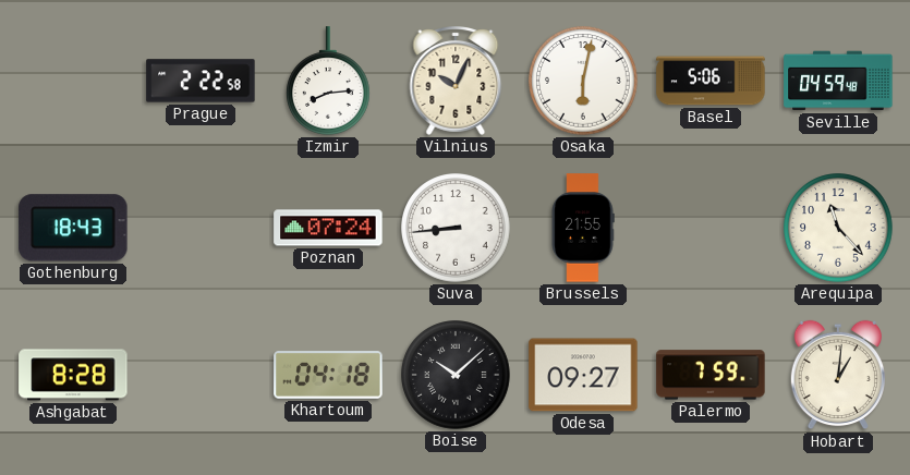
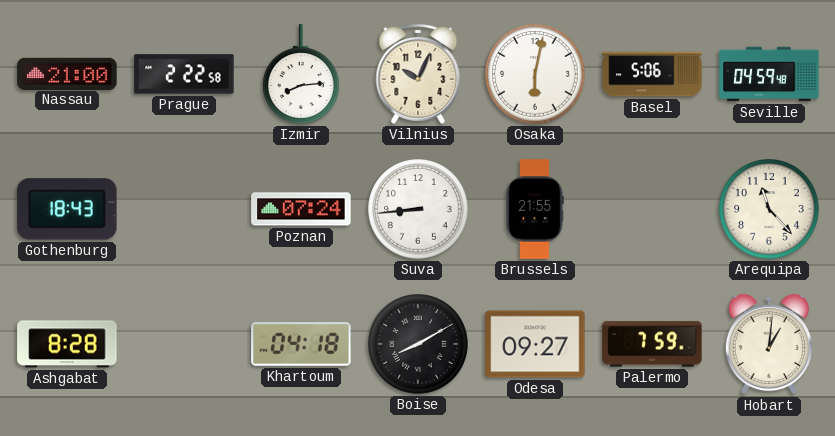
Nassau: none -> 21:00
Boise: 10:08 -> 8:10
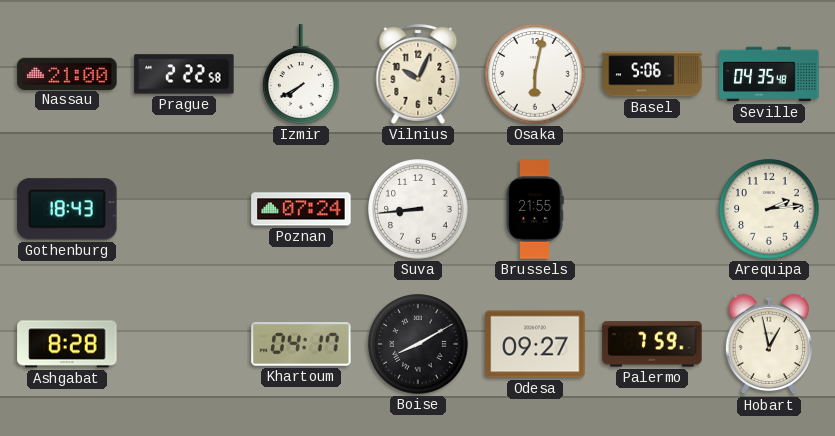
Izmir: 8:14 -> 7:40
Seville: 04:59 -> 04:35
Arequipa: 11:23 -> 2:14
Khartoum: 04:18 -> 04:17
Hobart: 1:01 -> 12:58
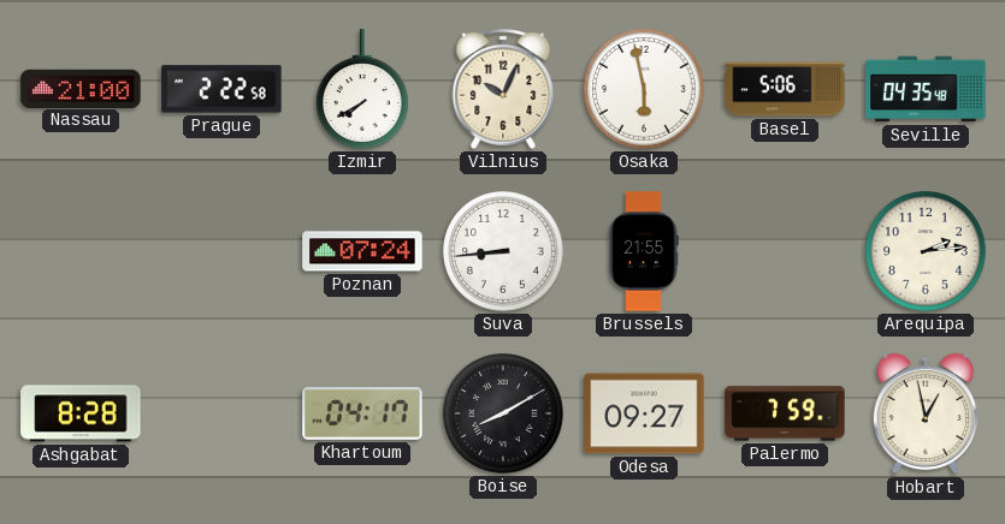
Osaka: 6:02 -> 5:58
Gothenburg: 18:43 -> none
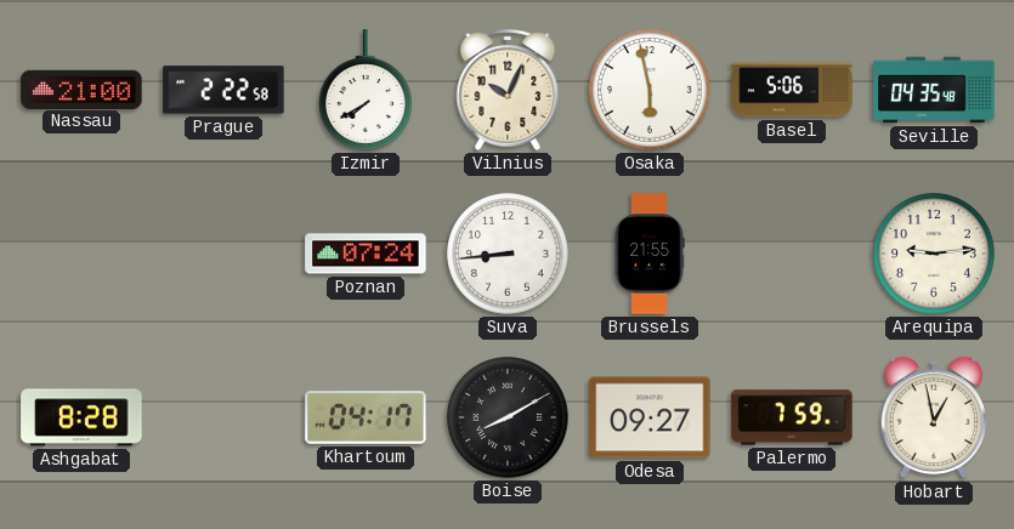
Arequipa: 2:14 -> 9:14
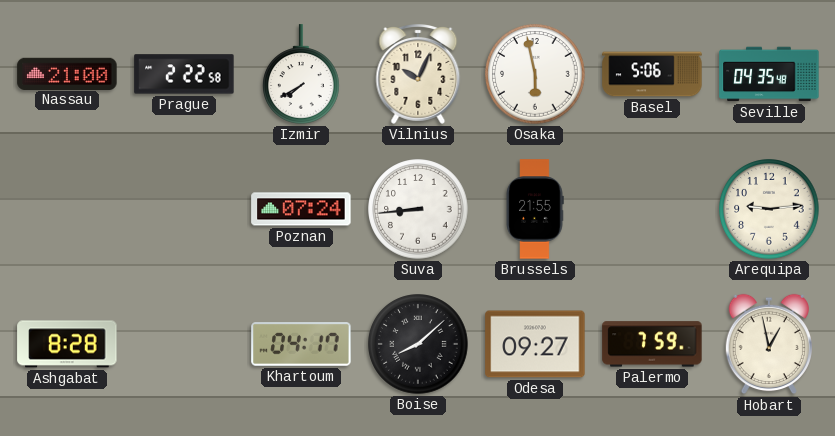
Boise: 8:10 -> 8:08
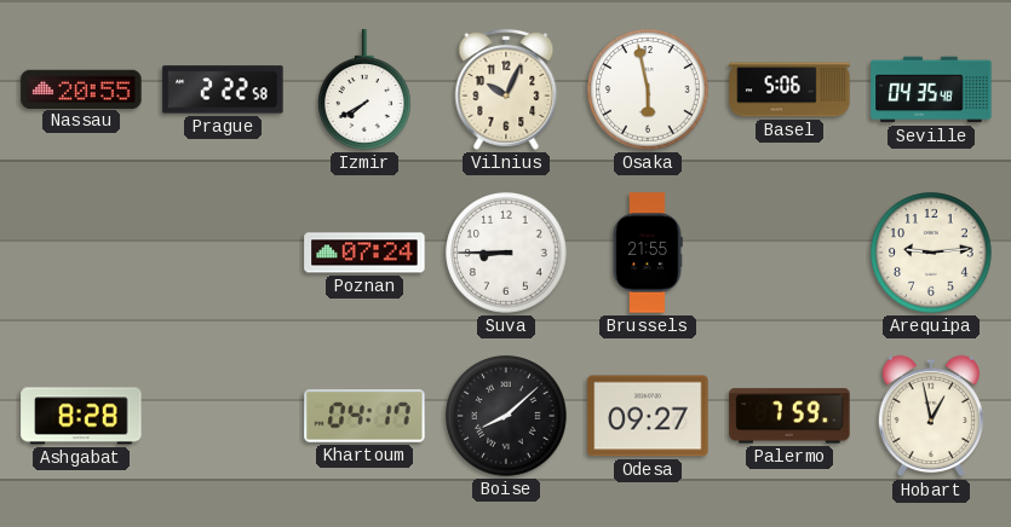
Nassau: 21:00 -> 20:55
Suva: 8:44 -> 8:45
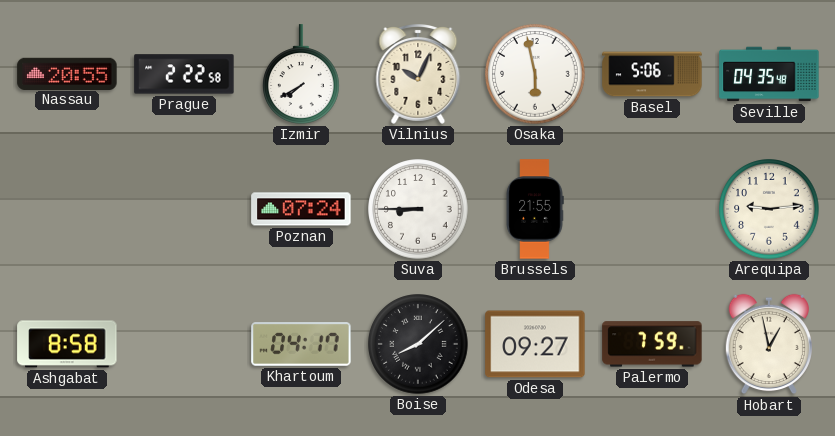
Ashgabat: 8:28 -> 8:58
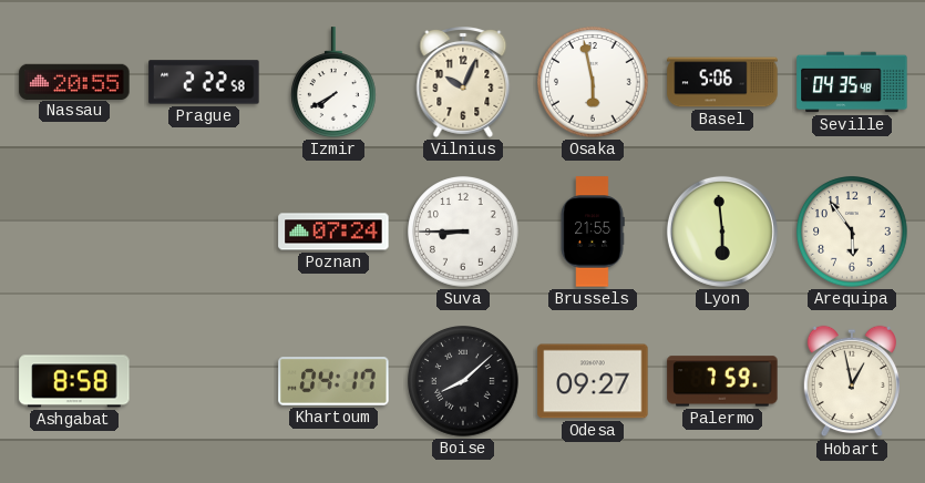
Lyon: none -> 5:59
Arequipa: 9:14 -> 5:54
